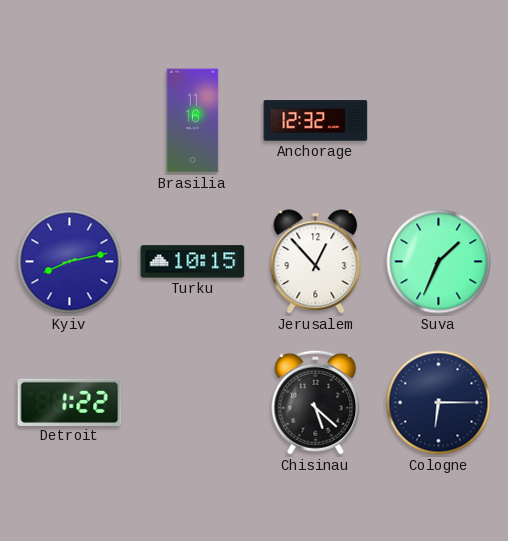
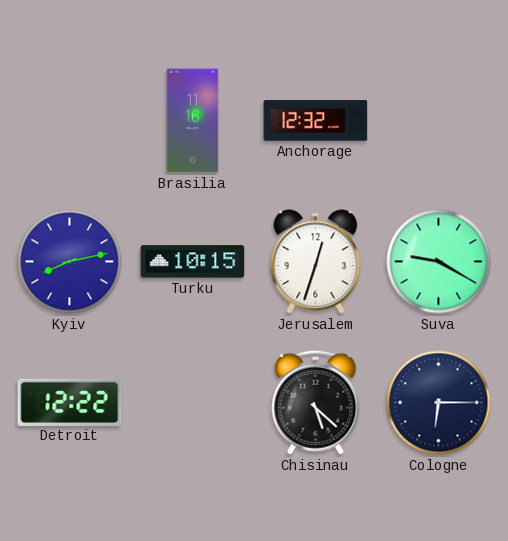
Jerusalem: 12:53 -> 12:33
Suva: 1:34 -> 9:20
Detroit: 1:22 -> 12:22
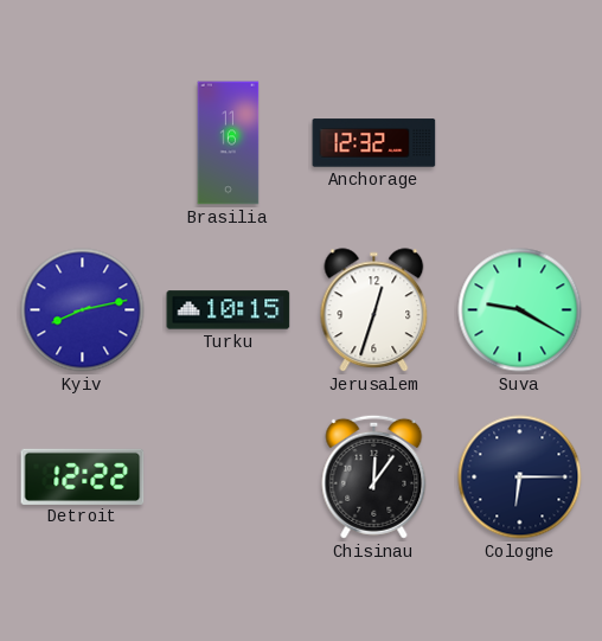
Chisinau: 5:22 -> 12:06
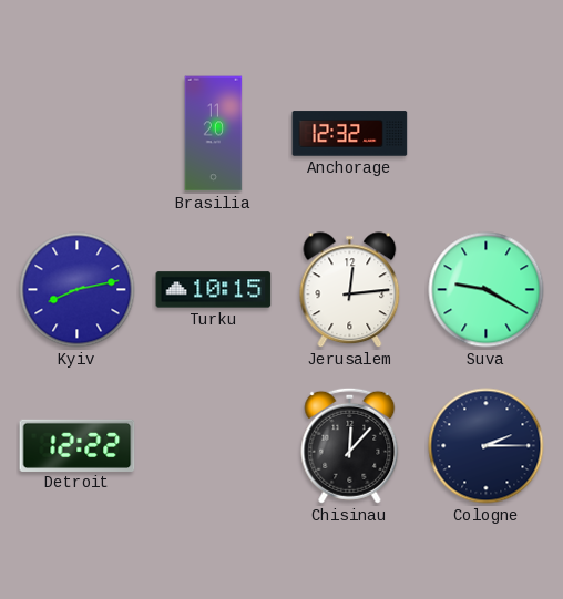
Brasilia: 11:16 -> 11:20
Jerusalem: 12:33 -> 12:14
Chisinau: 12:06 -> 12:07
Cologne: 6:15 -> 2:15
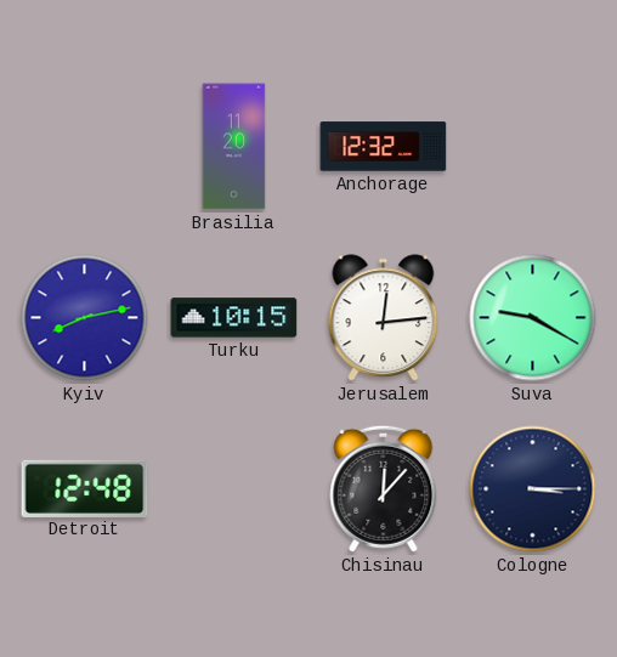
Detroit: 12:22 -> 12:48
Cologne: 2:15 -> 3:15
